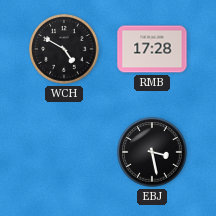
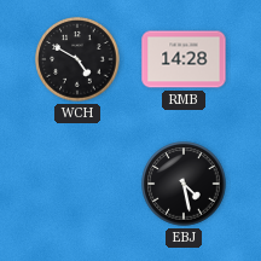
RMB: 17:28 -> 14:28
EBJ: 3:28 -> 4:28
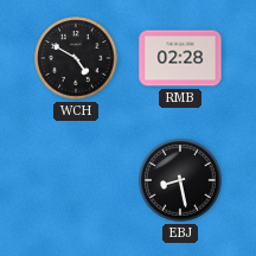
RMB: 14:28 -> 02:28
EBJ: 4:28 -> 8:28
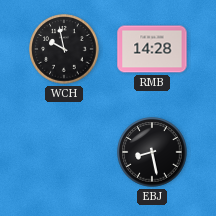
WCH: 4:50 -> 9:58
RMB: 02:28 -> 14:28
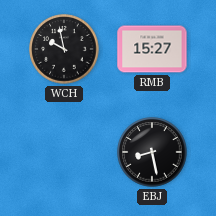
RMB: 14:28 -> 15:27
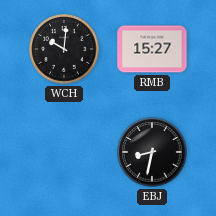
WCH: 9:58 -> 10:01
EBJ: 8:28 -> 8:32
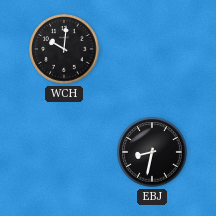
RMB: 15:27 -> none
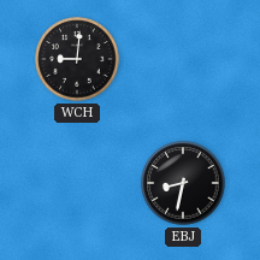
WCH: 10:01 -> 9:01
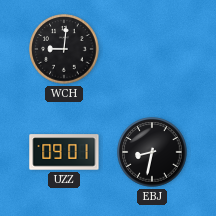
UZZ: none -> 09:01
